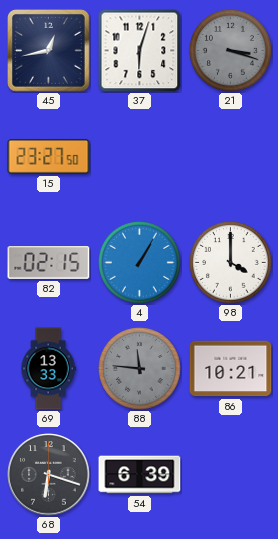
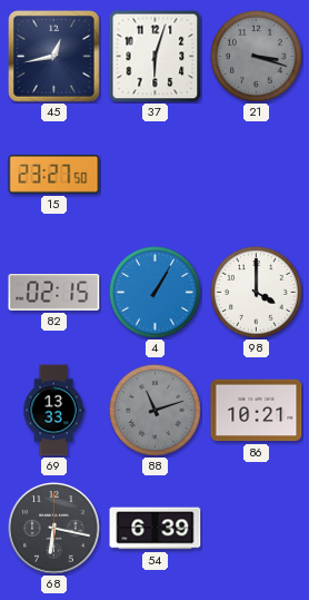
88: 11:46 -> 11:12
68: 6:18 -> 6:17
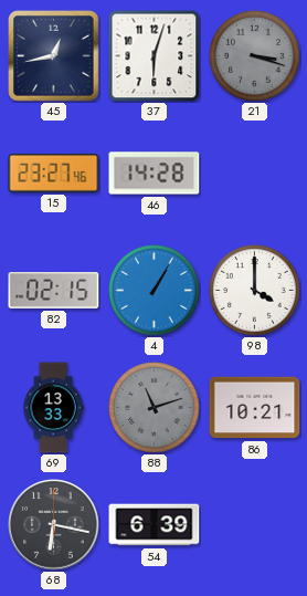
15: 23:27:50 -> 23:27:46
46: none -> 14:28
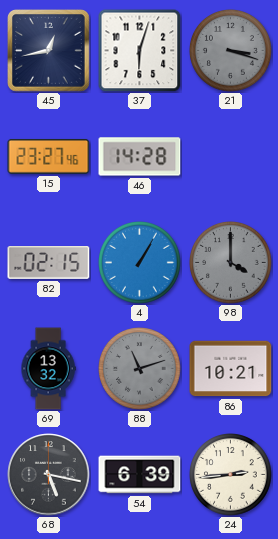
98 dial: white -> grey
69: 13:33 -> 13:32
68: 6:17 -> 5:17
24: none -> 2:44
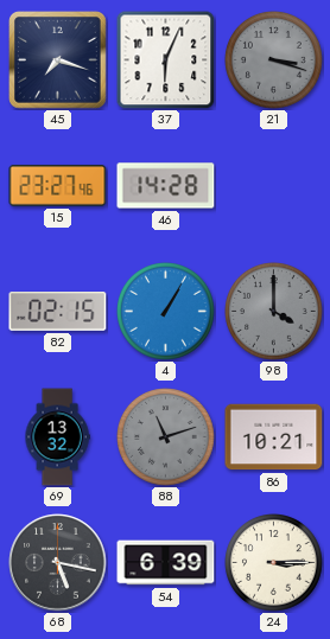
45: 12:43 -> 7:18
37: 6:03 -> 6:04
24: 2:44 -> 3:15
